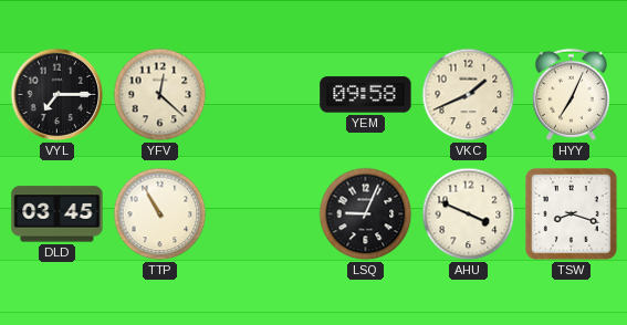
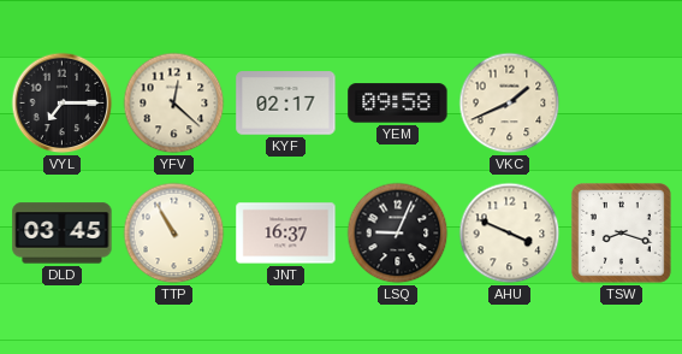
KYF: none -> 02:17
HYY: 7:04 -> none
JNT: none -> 16:37
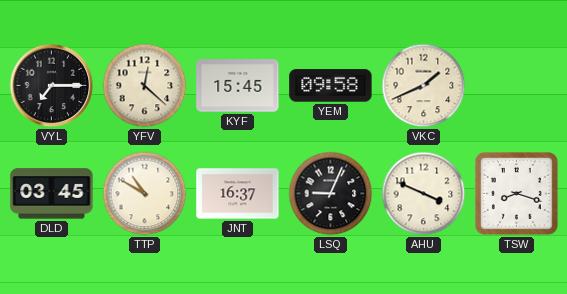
KYF: 02:17 -> 15:45
TTP: 10:55 -> 10:50
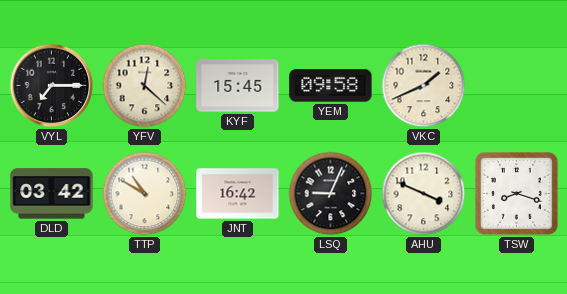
DLD: 03:45 -> 03:42
JNT: 16:37 -> 16:42
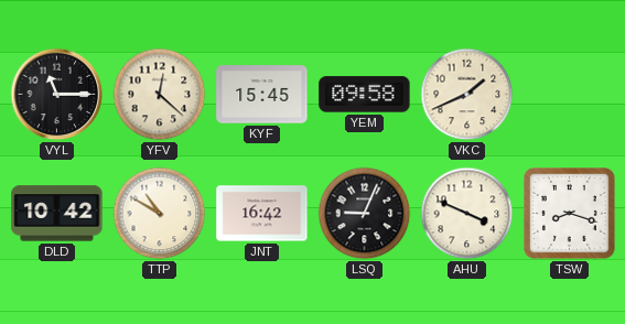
VYL: 7:15 -> 11:15
DLD: 03:42 -> 10:42
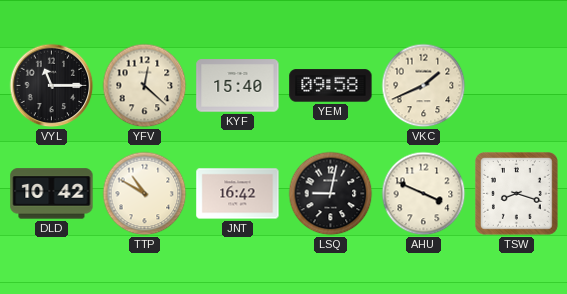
KYF: 15:45 -> 15:40
LSQ: 9:04 -> 9:02
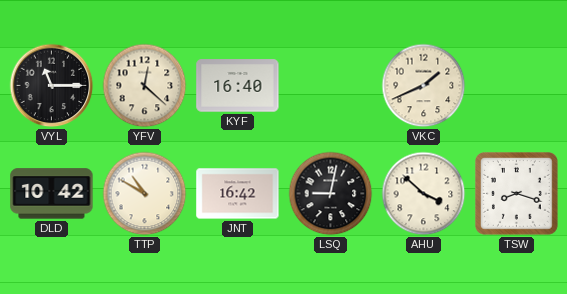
KYF: 15:40 -> 16:40
YEM: 09:58 -> none
AHU: 3:49 -> 3:52
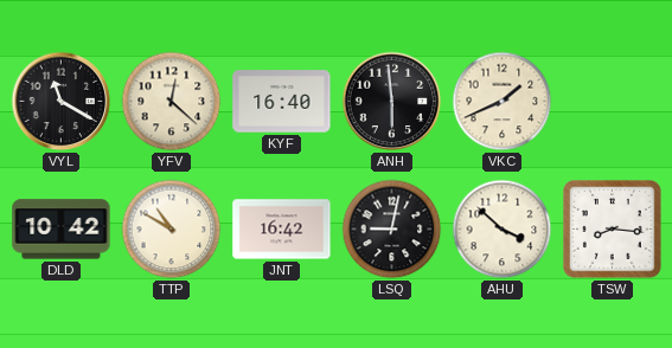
VYL: 11:15 -> 11:20
ANH: none -> 5:59
TSW: 8:18 -> 8:16
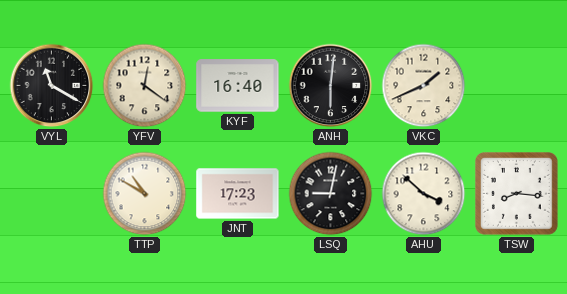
YFV: 12:22 -> 12:21
ANH: 5:59 -> 6:01
DLD: 10:42 -> none
JNT: 16:42 -> 17:23
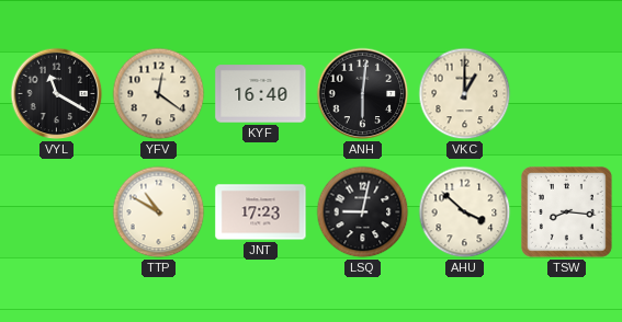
VKC: 1:41 -> 1:00
